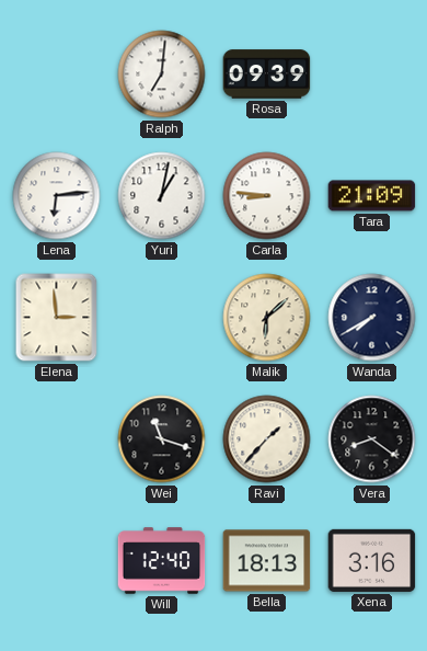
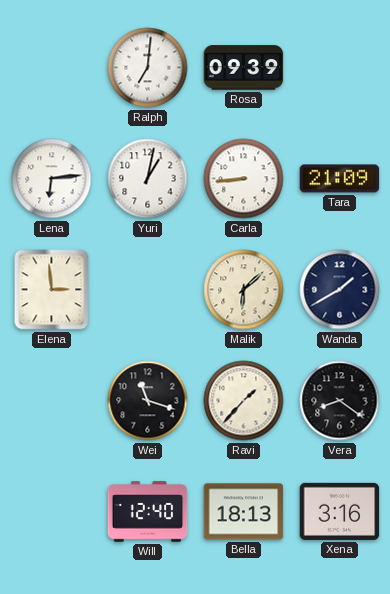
Carla: 8:46 -> 8:44
Wanda: 7:40 -> 1:40
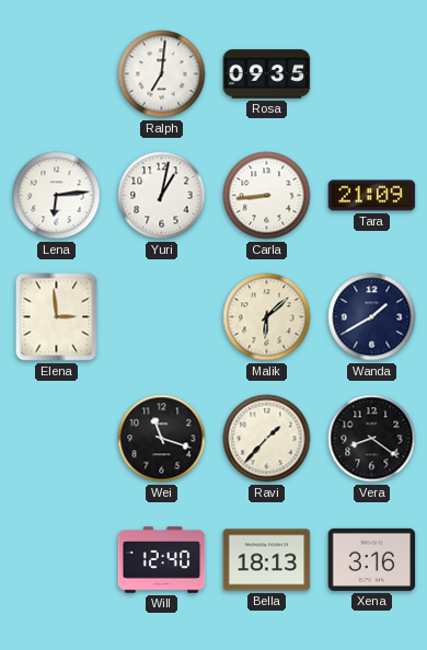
Rosa: 09:39 -> 09:35
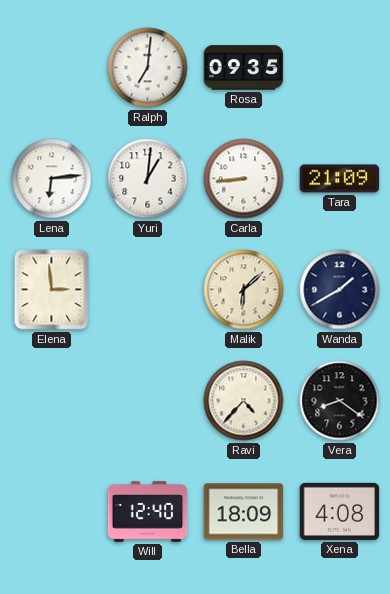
Yuri: 1:02 -> 1:01
Wei: 11:18 -> none
Ravi: 1:37 -> 4:37
Bella: 18:13 -> 18:09
Xena: 3:16 -> 4:08
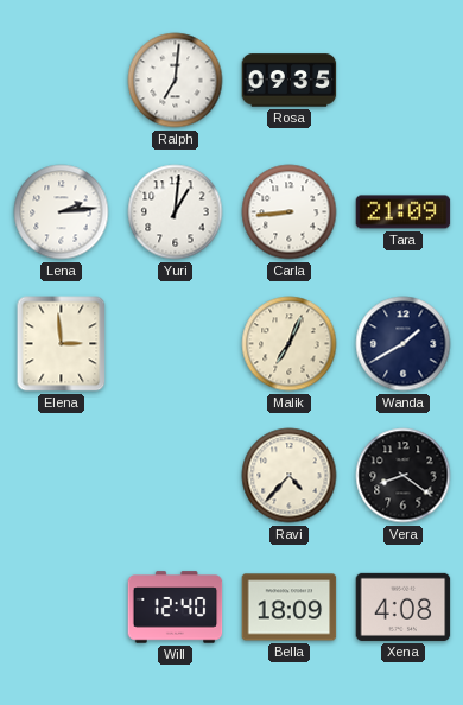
Lena: 6:14 -> 2:14
Malik: 6:08 -> 7:04
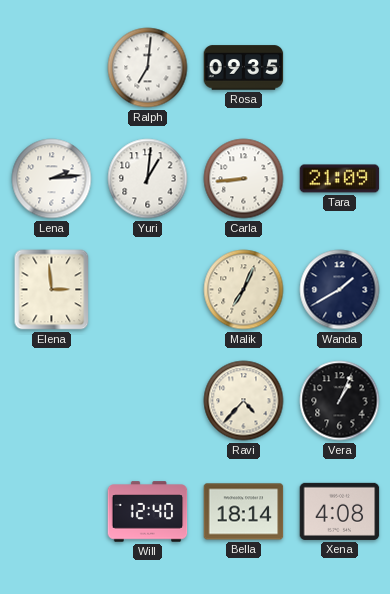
Vera: 8:21 -> 1:04
Bella: 18:09 -> 18:14
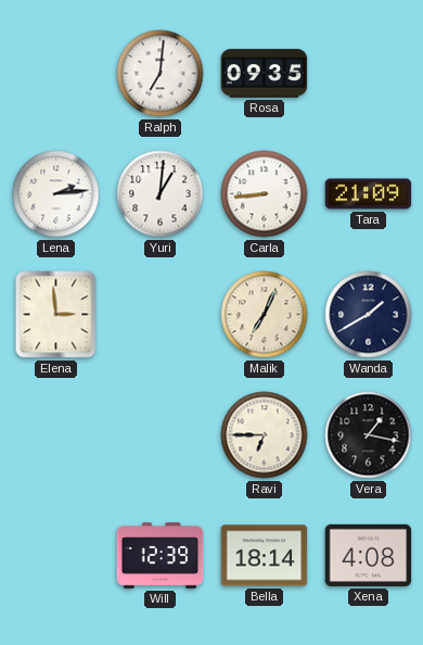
Ravi: 4:37 -> 6:45
Vera: 1:04 -> 1:17
Will: 12:40 -> 12:39
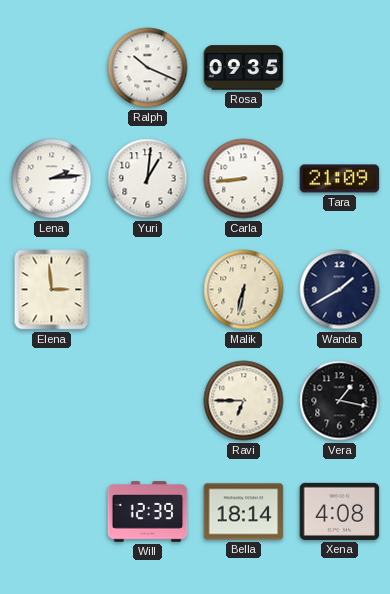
Ralph: 7:01 -> 10:19
Malik: 7:04 -> 6:32
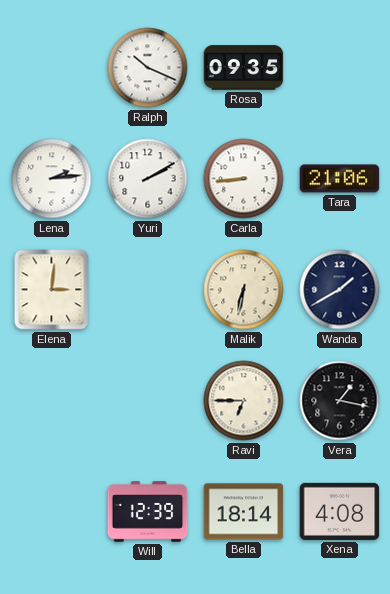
Yuri: 1:01 -> 2:10
Tara: 21:09 -> 21:06
Elena: 2:59 -> 3:01
